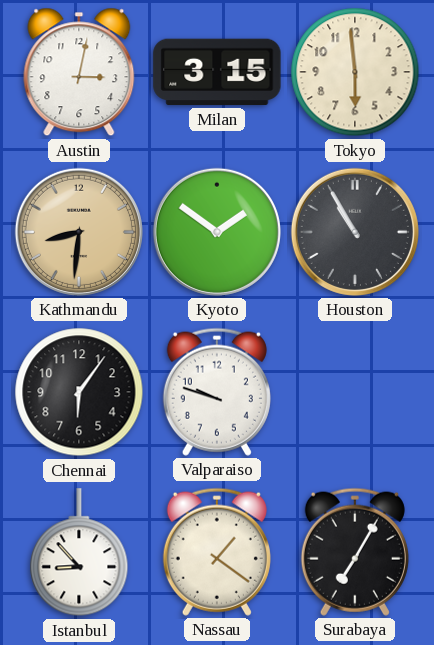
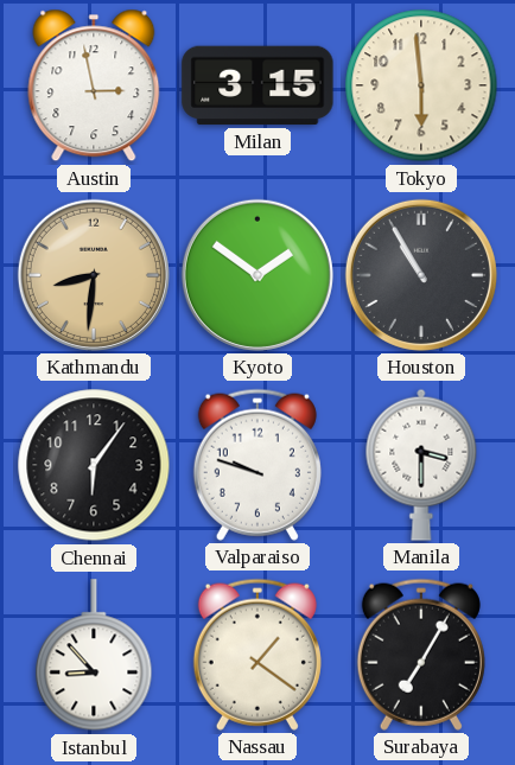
Austin: 3:02 -> 2:58
Manila: none -> 3:30
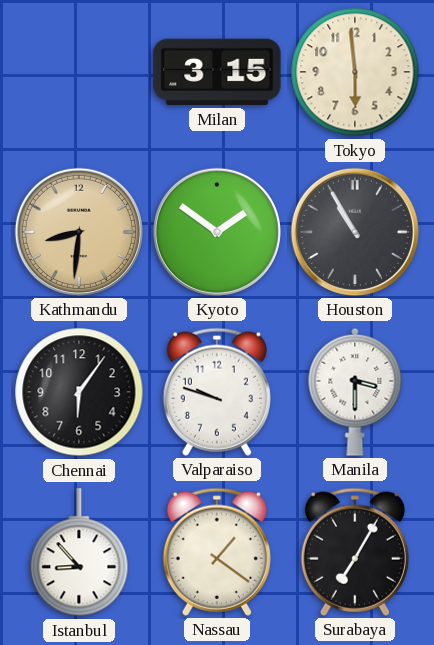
Austin: 2:58 -> none
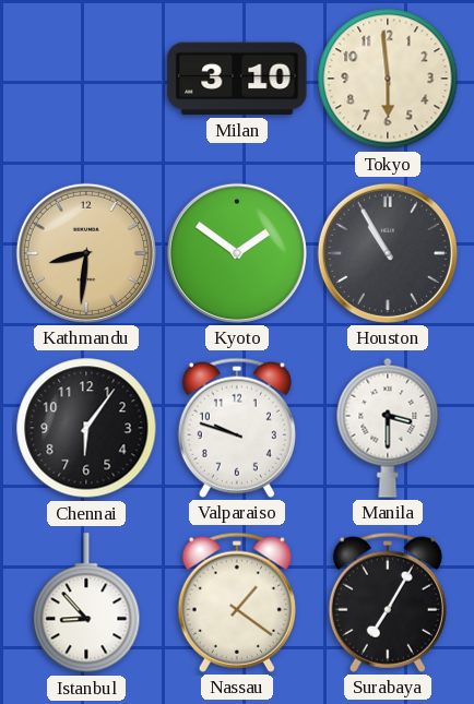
Milan: 3:15 -> 3:10
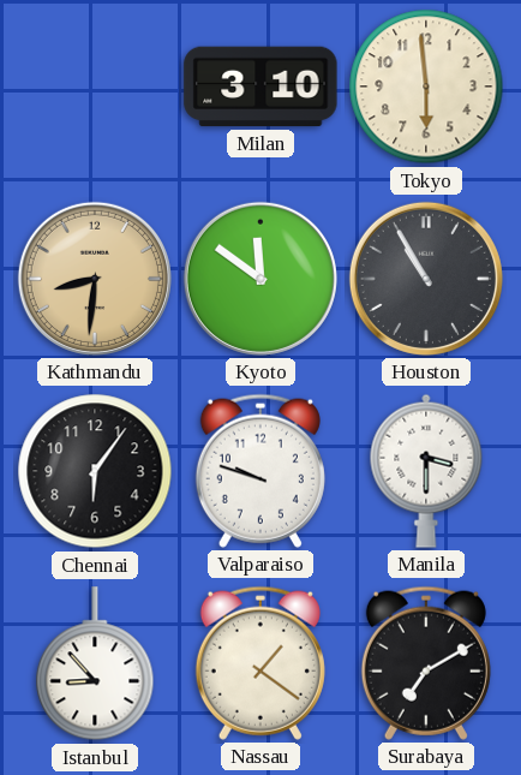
Kyoto: 1:51 -> 11:51
Surabaya: 7:05 -> 7:10
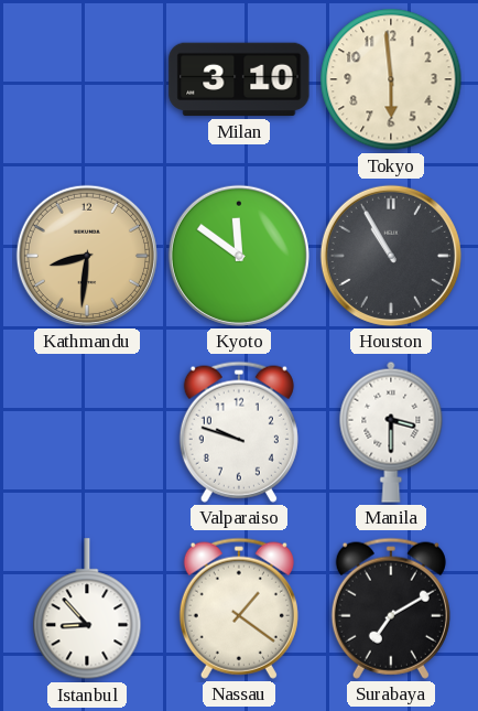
Chennai: 6:06 -> none
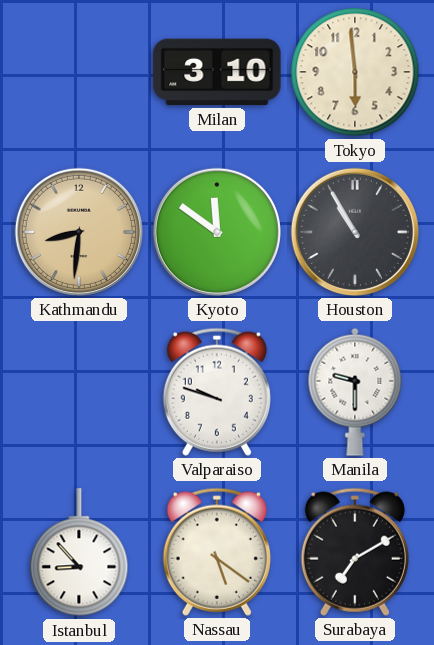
Manila: 3:30 -> 9:30
Nassau: 1:21 -> 5:21
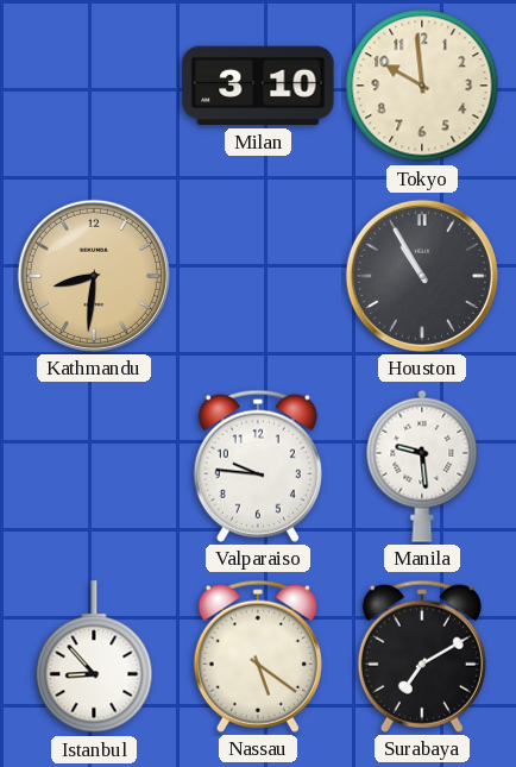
Tokyo: 5:59 -> 9:59
Kyoto: 11:51 -> none
Valparaiso: 9:48 -> 9:46
Manila: 9:30 -> 9:29
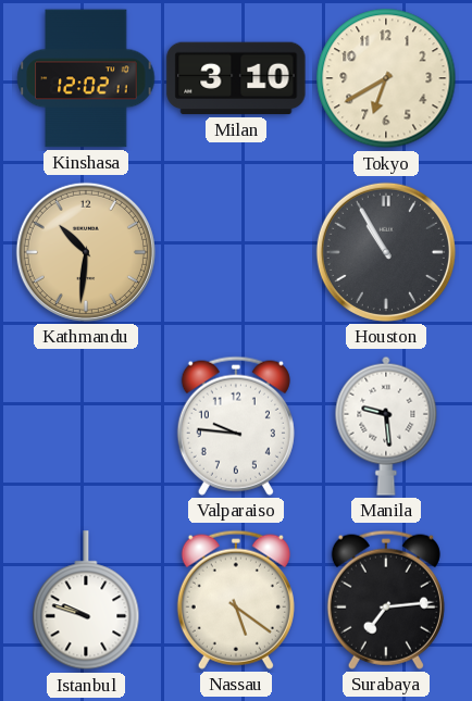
Kinshasa: none -> 12:02
Tokyo: 9:59 -> 6:40
Kathmandu: 8:31 -> 10:31
Istanbul: 8:53 -> 9:48
Surabaya: 7:10 -> 7:14
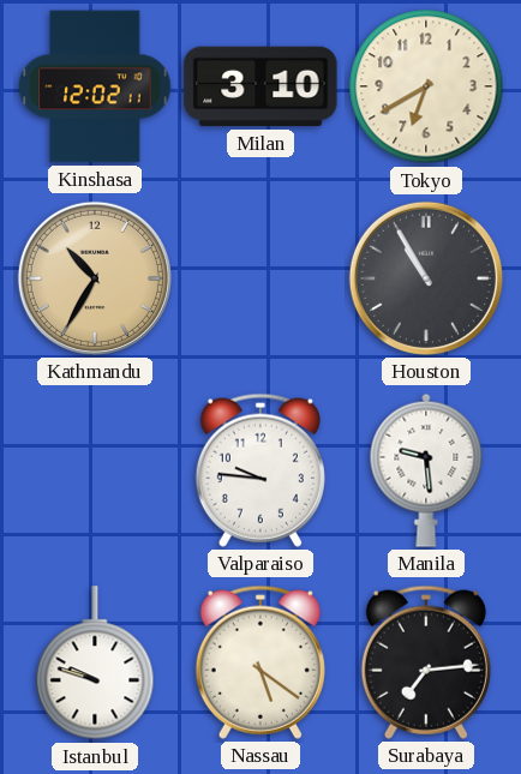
Kathmandu: 10:31 -> 10:35
